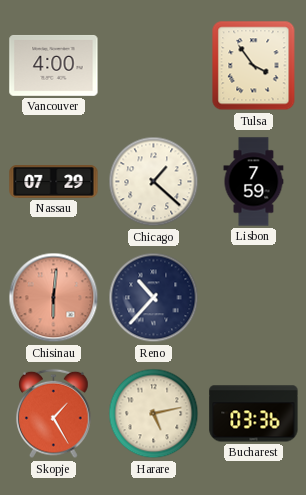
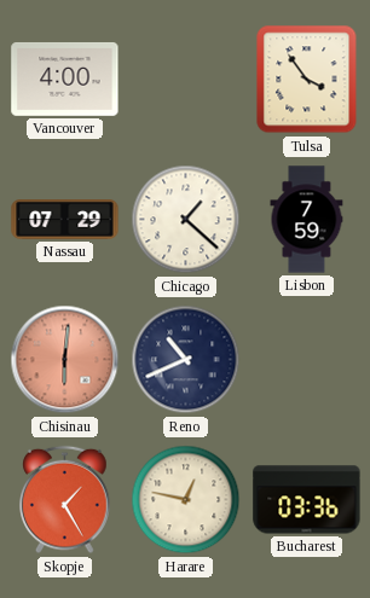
Reno: 10:37 -> 10:41
Harare: 5:13 -> 12:47
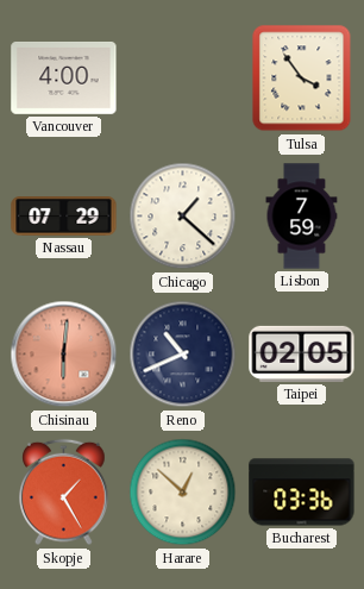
Taipei: none -> 02:05
Harare: 12:47 -> 12:52
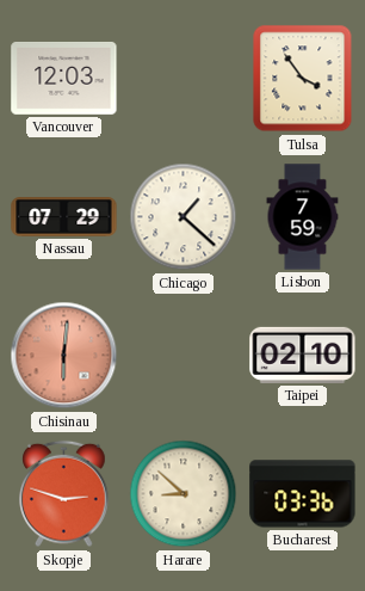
Vancouver: 4:00 -> 12:03
Reno: 10:41 -> none
Taipei: 02:05 -> 02:10
Skopje: 1:25 -> 2:48
Harare: 12:52 -> 8:52
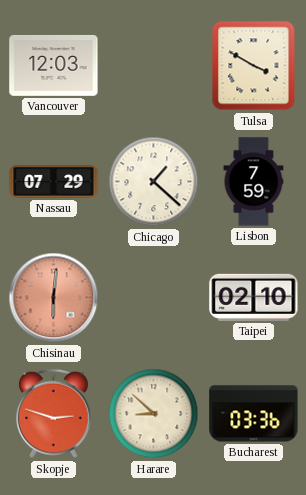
Tulsa: 3:54 -> 3:50
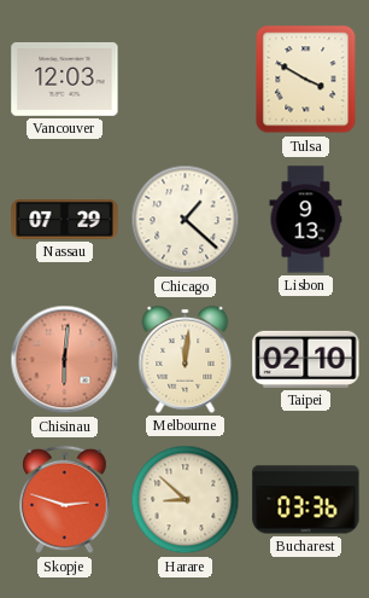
Lisbon: 7:59 -> 9:13
Melbourne: none -> 12:01
